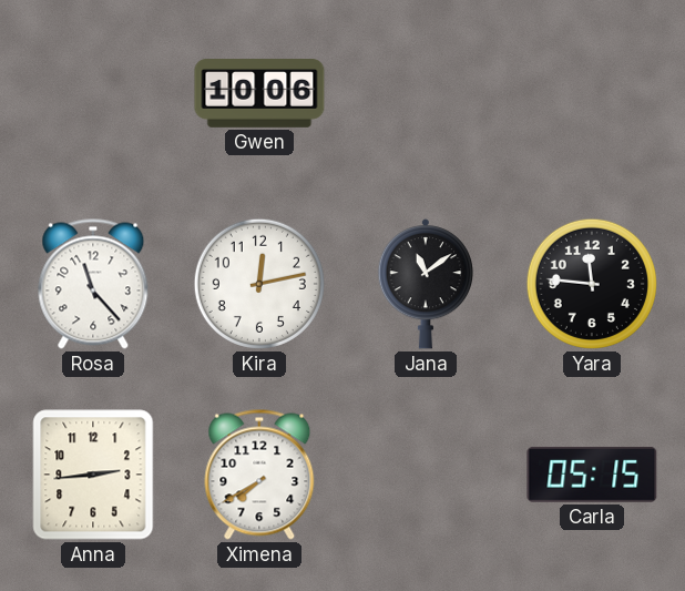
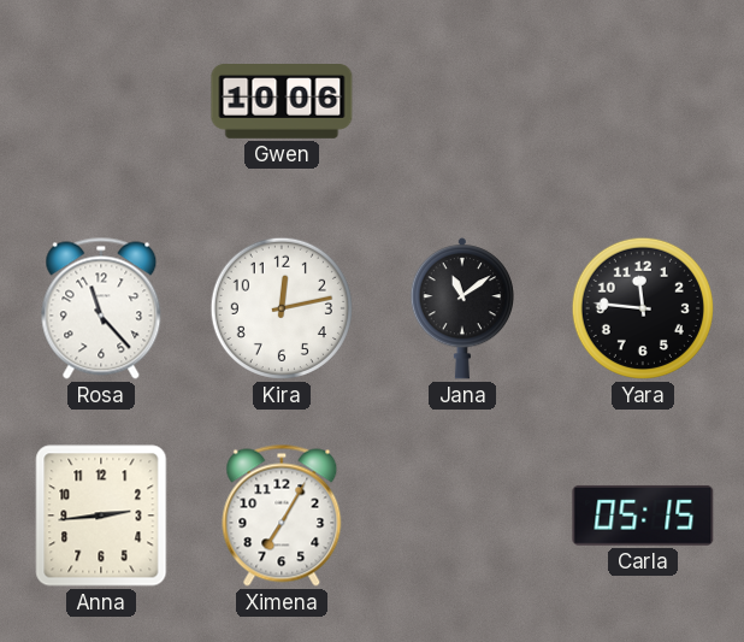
Ximena: 7:40 -> 7:05
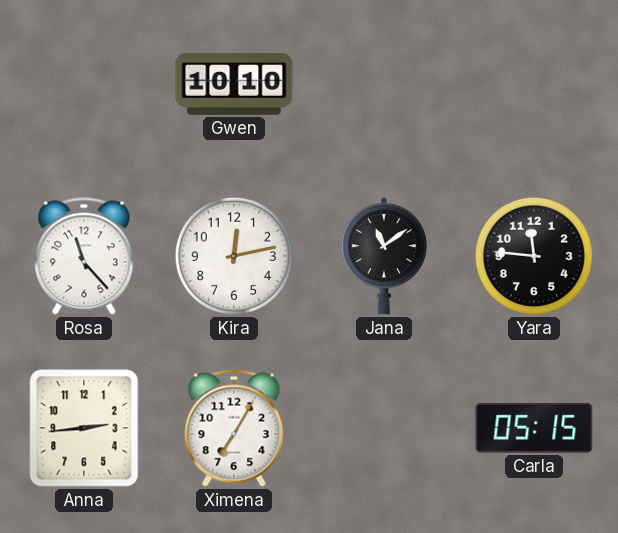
Gwen: 10:06 -> 10:10
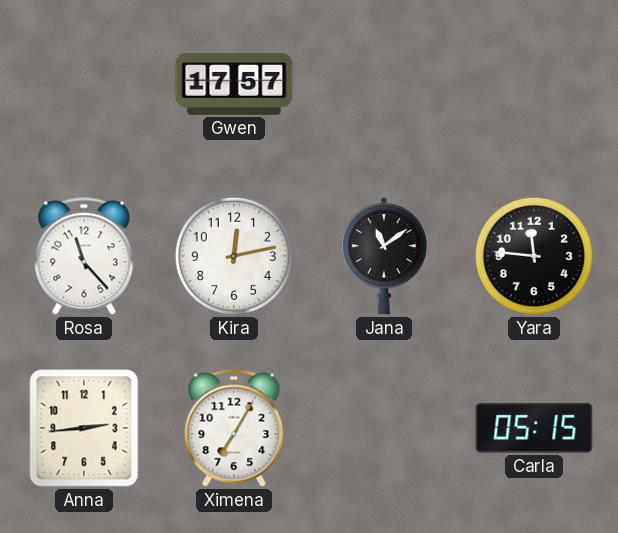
Gwen: 10:10 -> 17:57
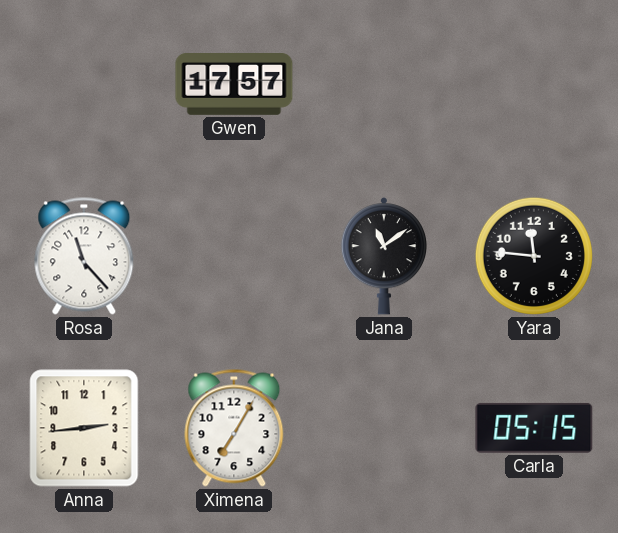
Kira: 12:13 -> none
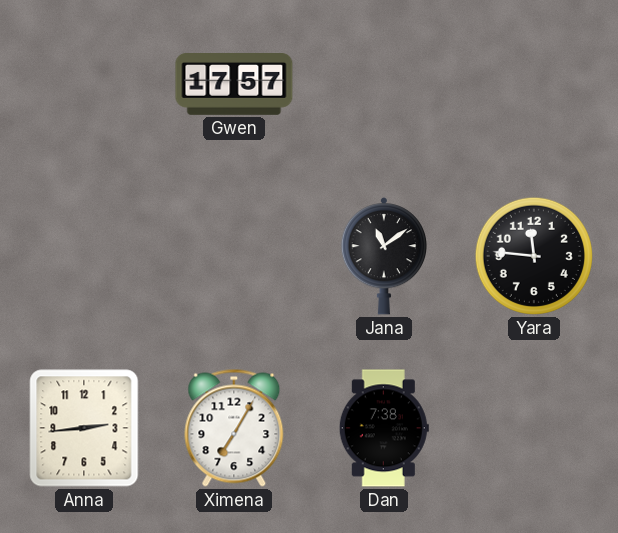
Rosa: 11:23 -> none
Dan: none -> 7:38
Carla: 05:15 -> none
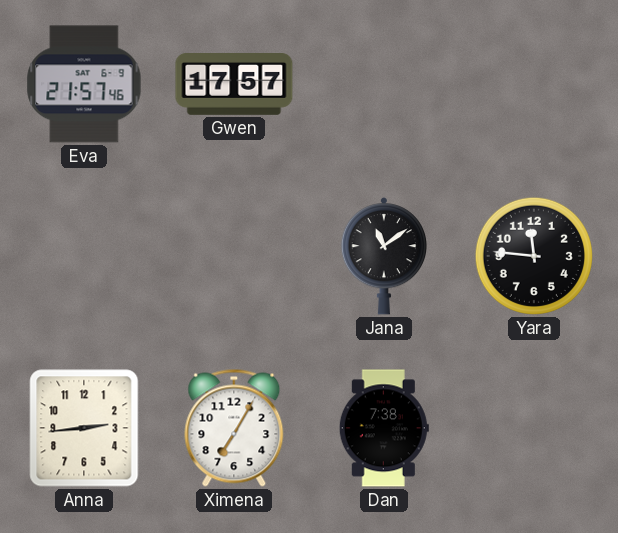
Eva: none -> 21:57
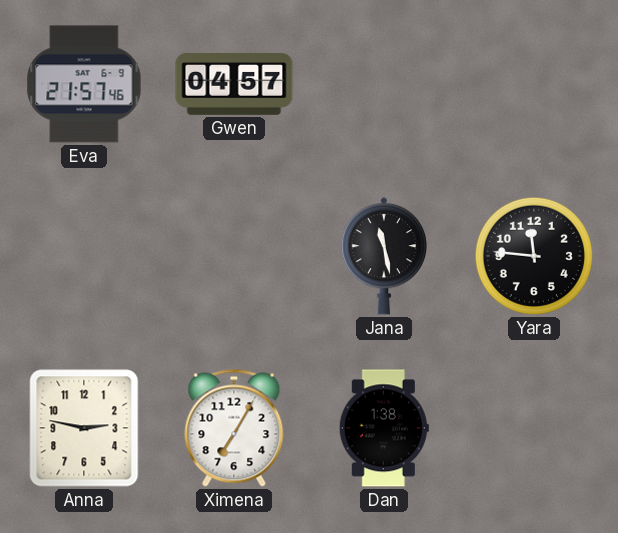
Gwen: 17:57 -> 04:57
Jana: 11:09 -> 11:28
Anna: 2:44 -> 2:47
Dan: 7:38 -> 1:38
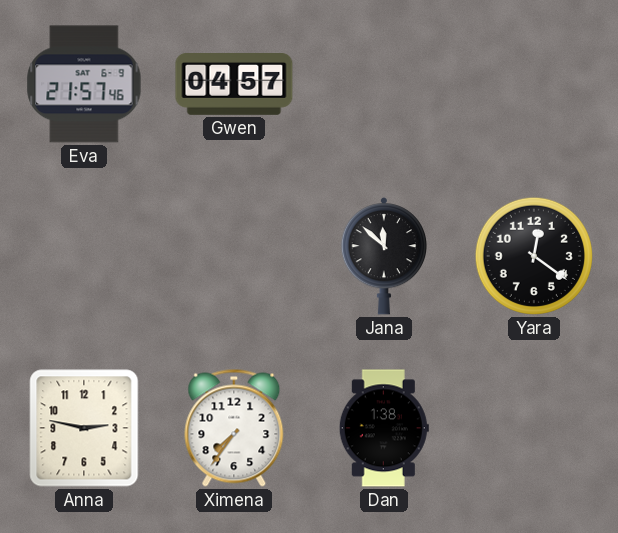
Jana: 11:28 -> 11:52
Yara: 11:46 -> 12:21
Ximena: 7:05 -> 7:36
